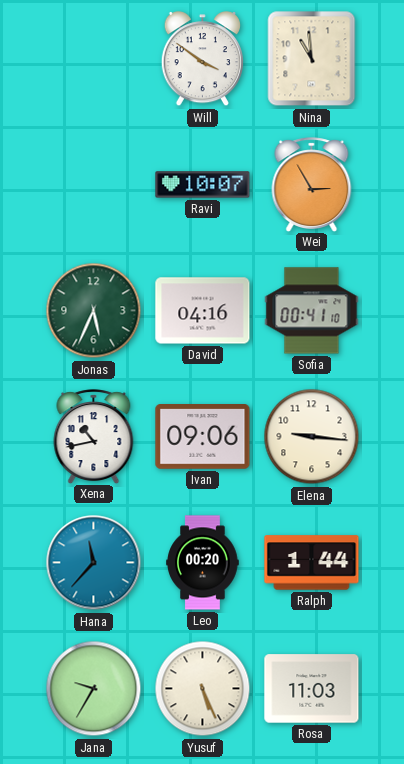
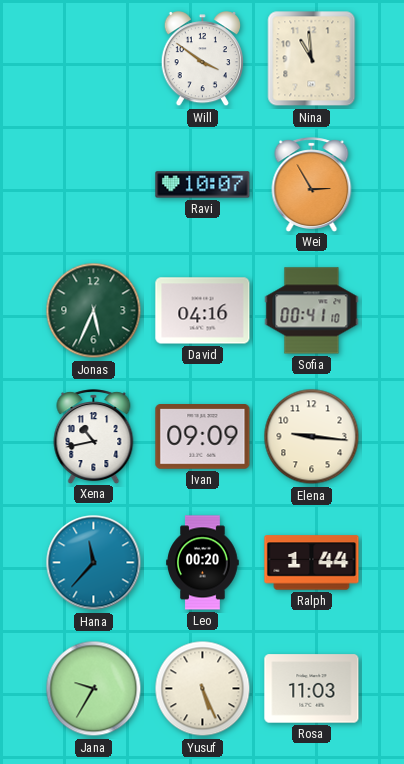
Ivan: 09:06 -> 09:09
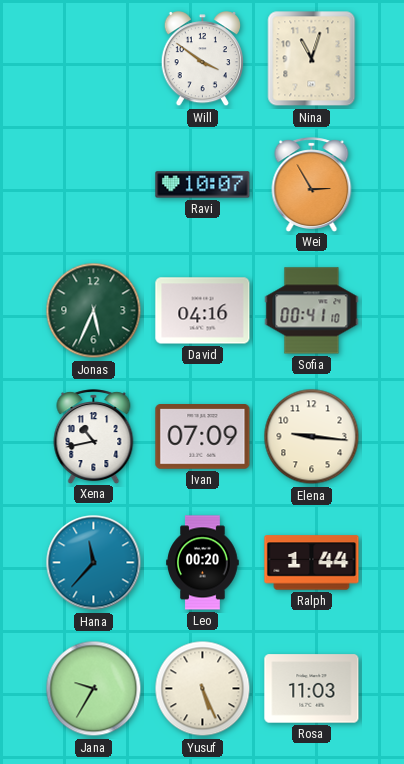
Nina: 10:59 -> 11:03
Ivan: 09:09 -> 07:09
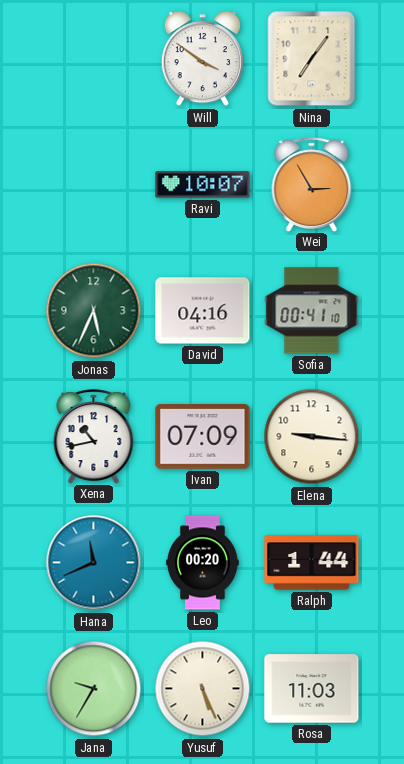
Nina: 11:03 -> 7:06
Hana: 11:37 -> 11:41
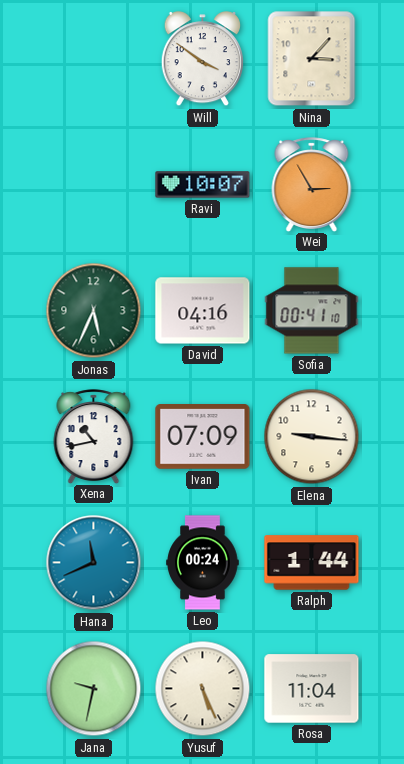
Nina: 7:06 -> 3:07
Leo: 00:20 -> 00:24
Jana: 9:35 -> 9:32
Rosa: 11:03 -> 11:04
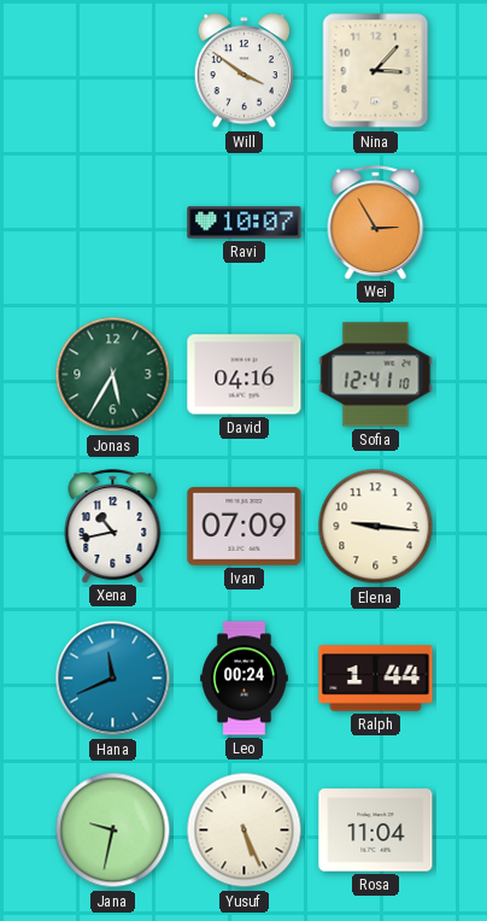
Jonas: 5:34 -> 5:35
Sofia: 00:41 -> 12:41
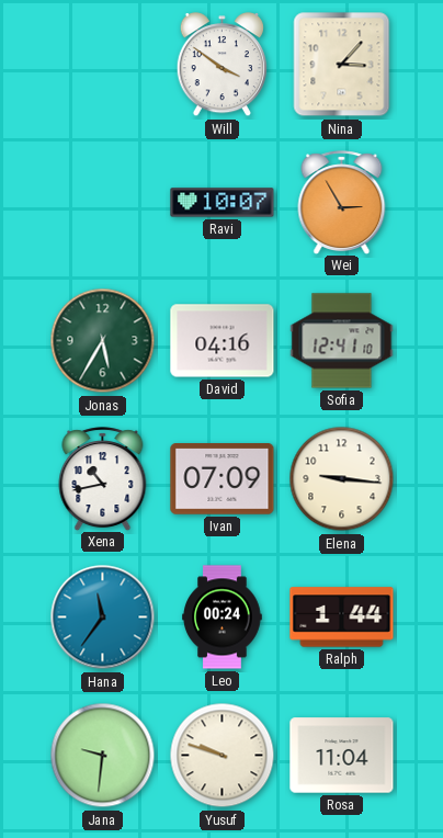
Hana: 11:41 -> 11:36
Jana: 9:32 -> 9:31
Yusuf: 5:26 -> 9:48
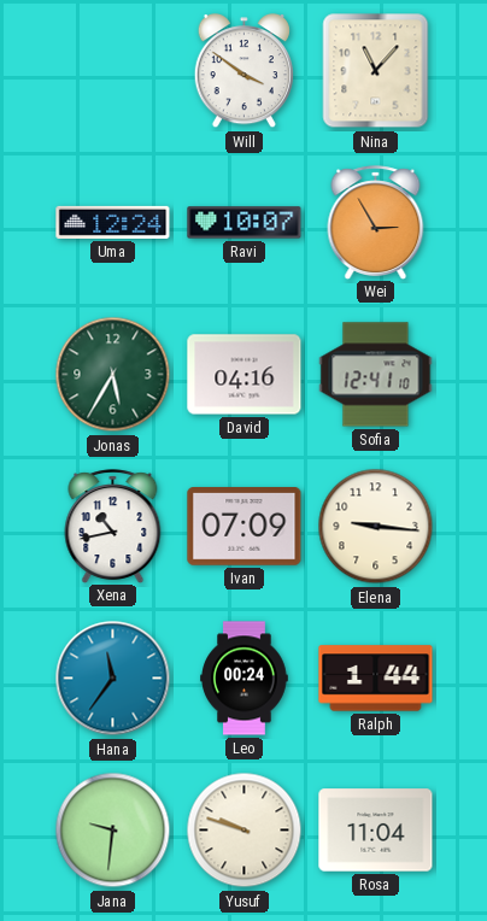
Nina: 3:07 -> 11:07
Uma: none -> 12:24
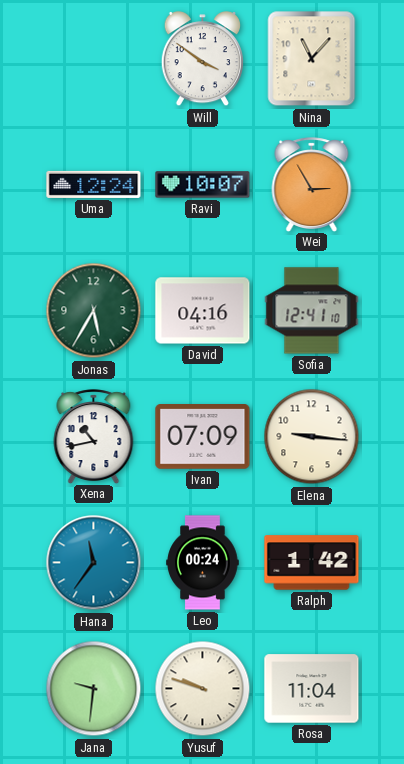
Ralph: 1:44 -> 1:42
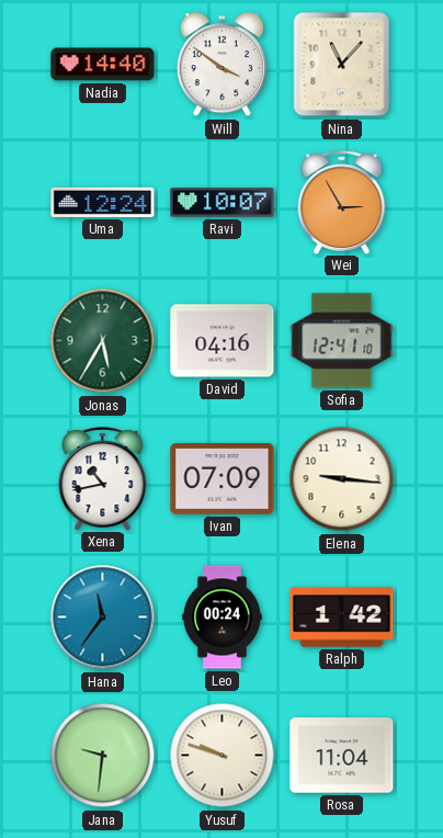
Nadia: none -> 14:40
